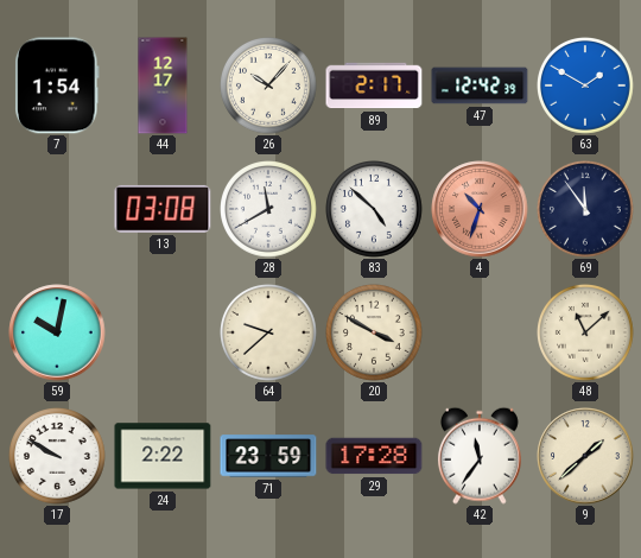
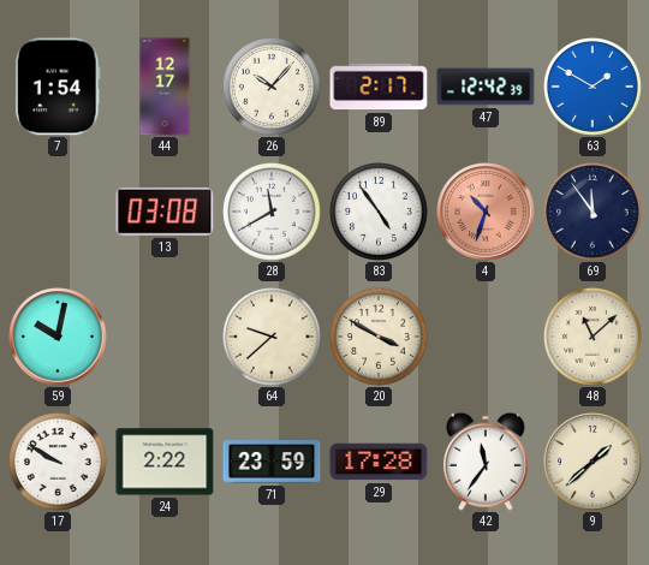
83: 4:52 -> 4:54
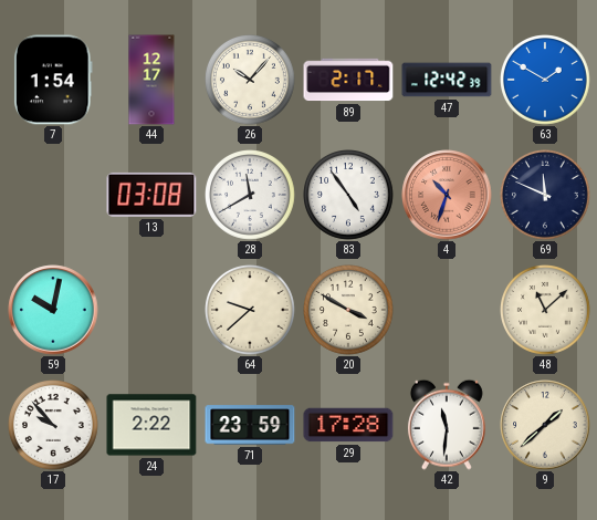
69: 11:54 -> 11:49
17: 9:50 -> 9:53
42: 11:36 -> 11:31
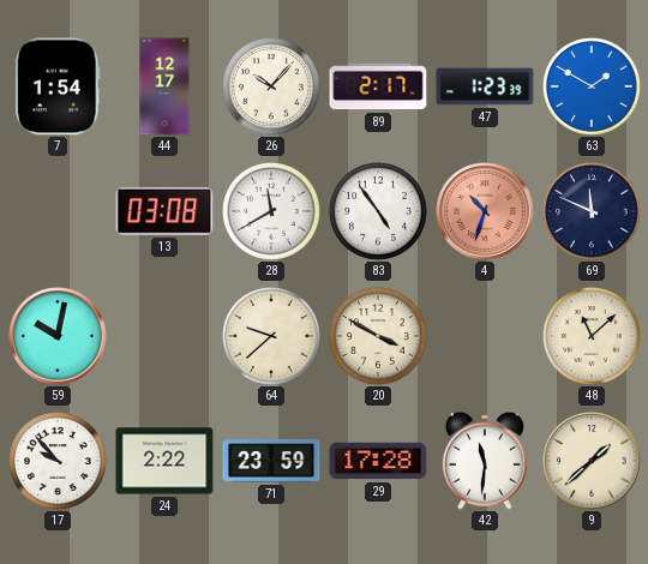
47: 12:42 -> 1:23
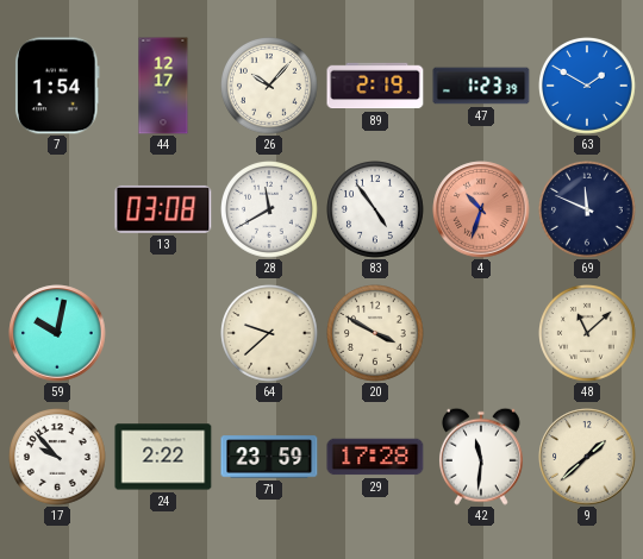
89: 2:17 -> 2:19
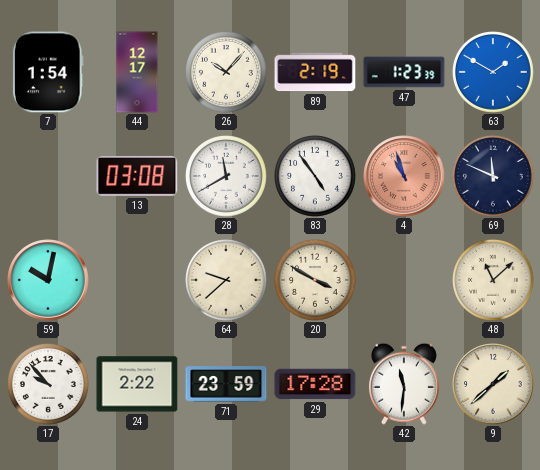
4: 10:33 -> 10:57
